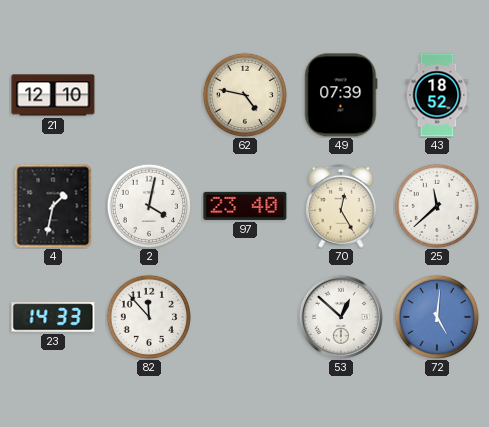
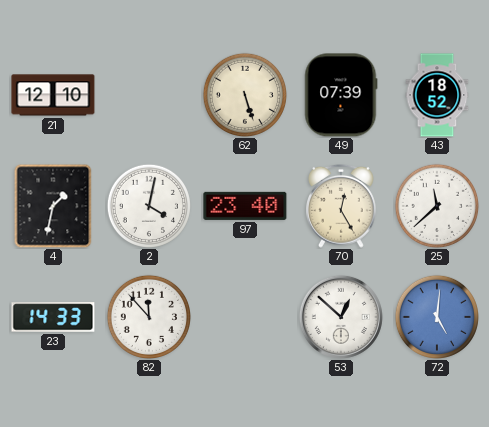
62: 4:47 -> 5:27
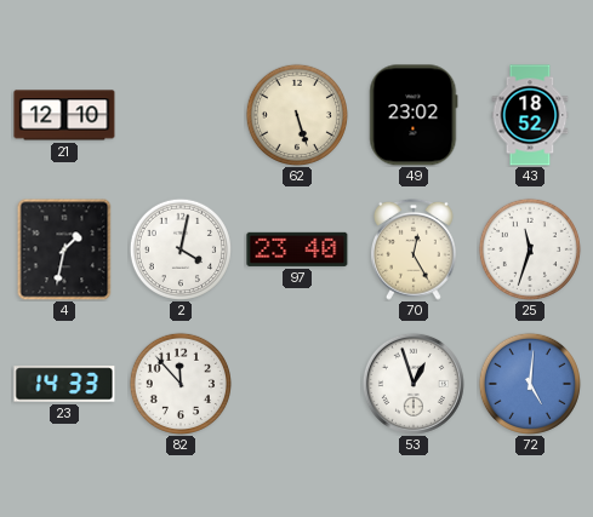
49: 07:39 -> 23:02
25: 11:38 -> 11:33
53: 12:52 -> 12:57
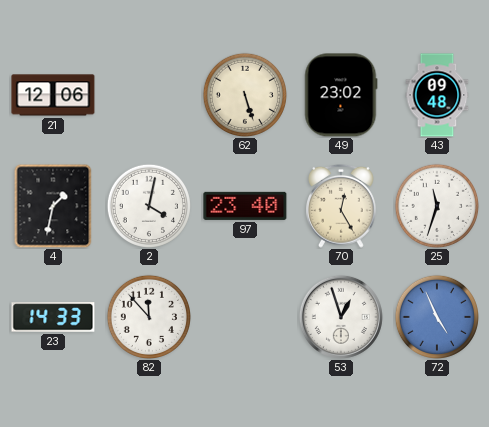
21: 12:10 -> 12:06
43: 18:52 -> 09:48
72: 5:01 -> 4:56
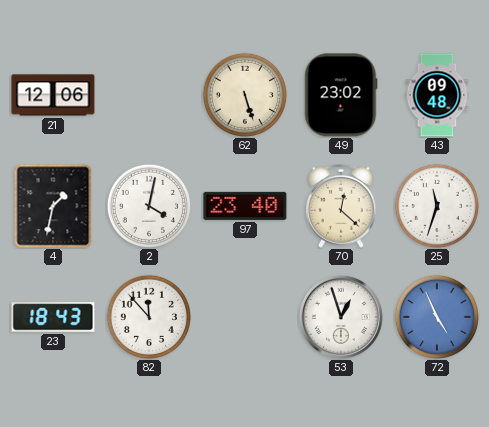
70: 12:25 -> 12:22
23: 14:33 -> 18:43
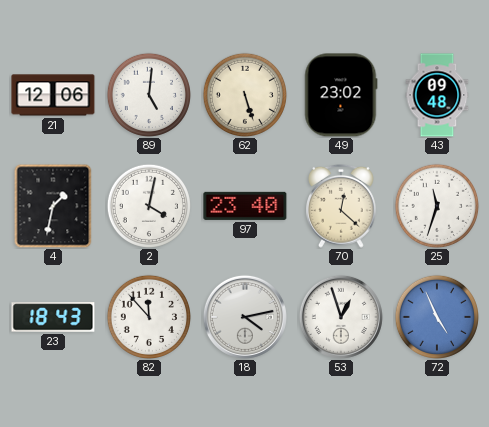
89: none -> 5:01
18: none -> 4:13
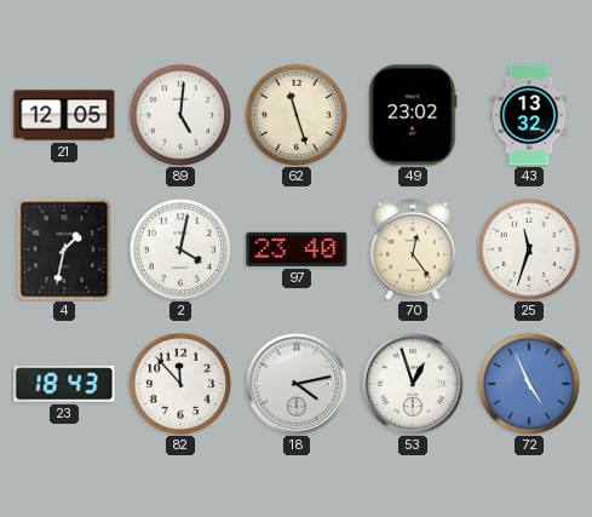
21: 12:06 -> 12:05
62: 5:27 -> 11:27
43: 09:48 -> 13:32
70: 12:22 -> 12:24
